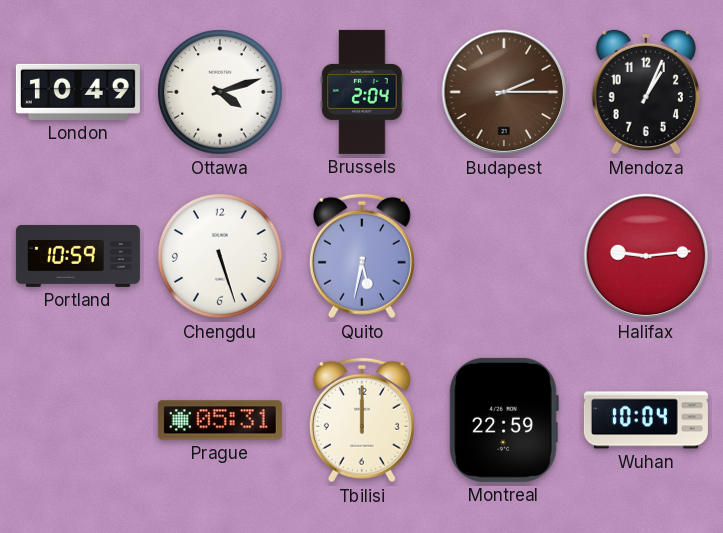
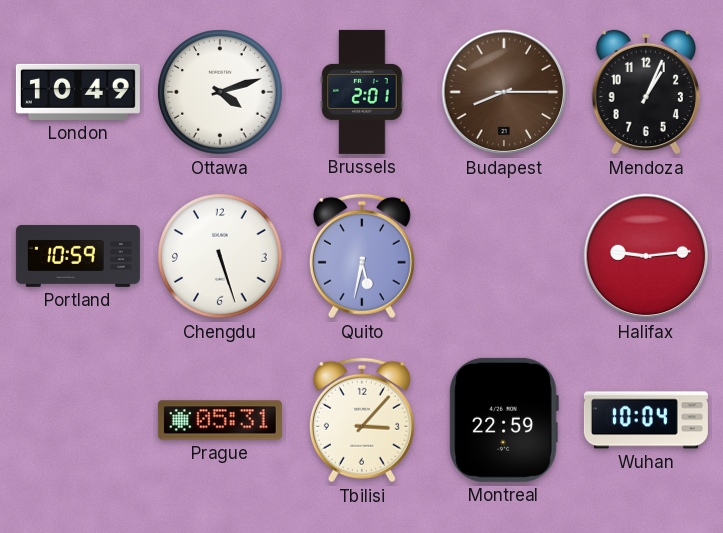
Brussels: 2:04 -> 2:01
Budapest: 2:15 -> 8:15
Tbilisi: 12:00 -> 3:07
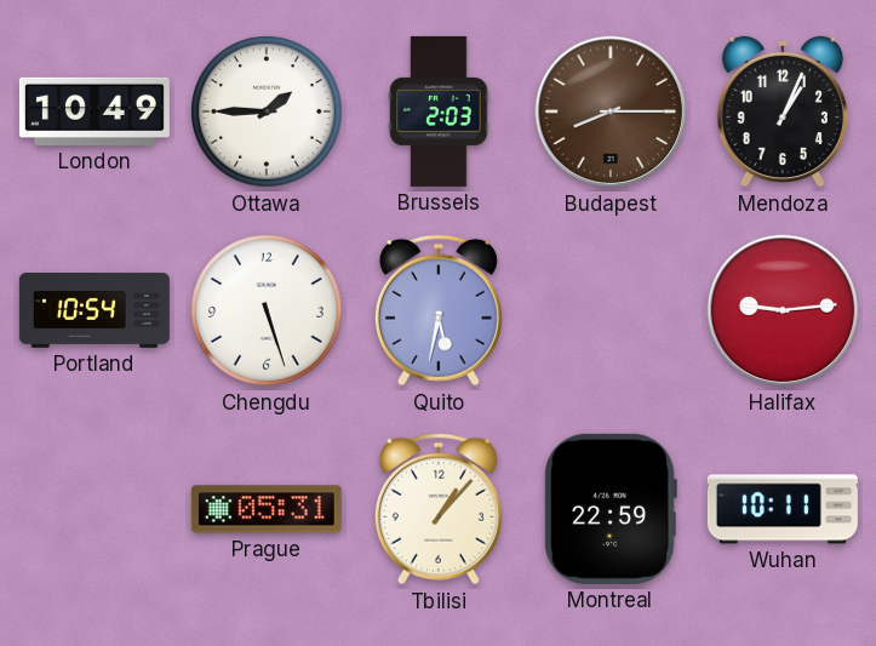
Ottawa: 4:12 -> 1:45
Brussels: 2:01 -> 2:03
Portland: 10:59 -> 10:54
Tbilisi: 3:07 -> 1:07
Wuhan: 10:04 -> 10:11
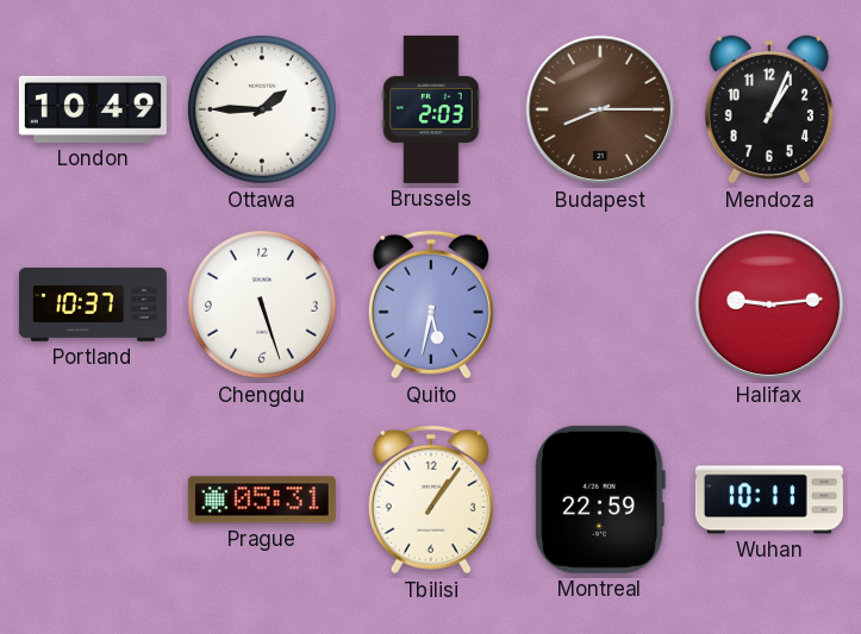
Portland: 10:54 -> 10:37
Tbilisi: 1:07 -> 1:06
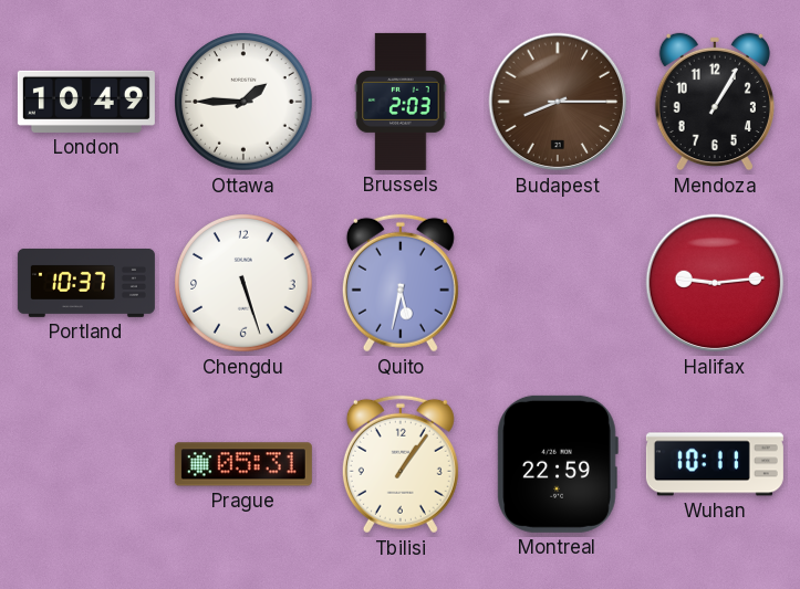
Mendoza: 1:04 -> 1:05
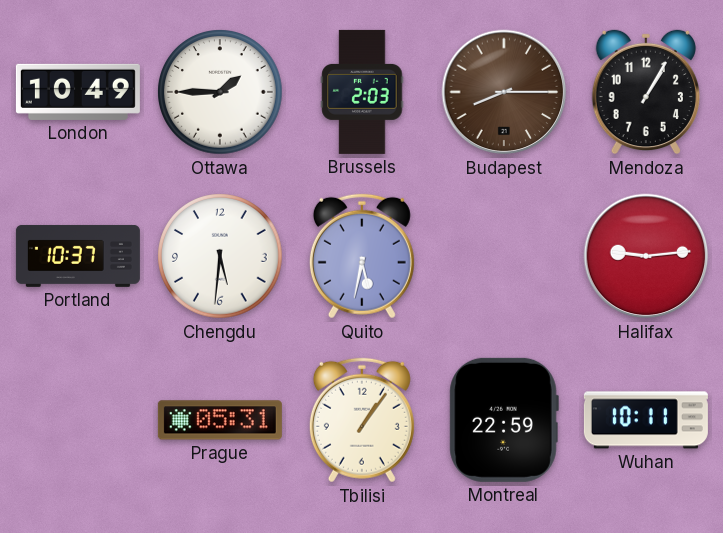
Chengdu: 5:27 -> 5:31
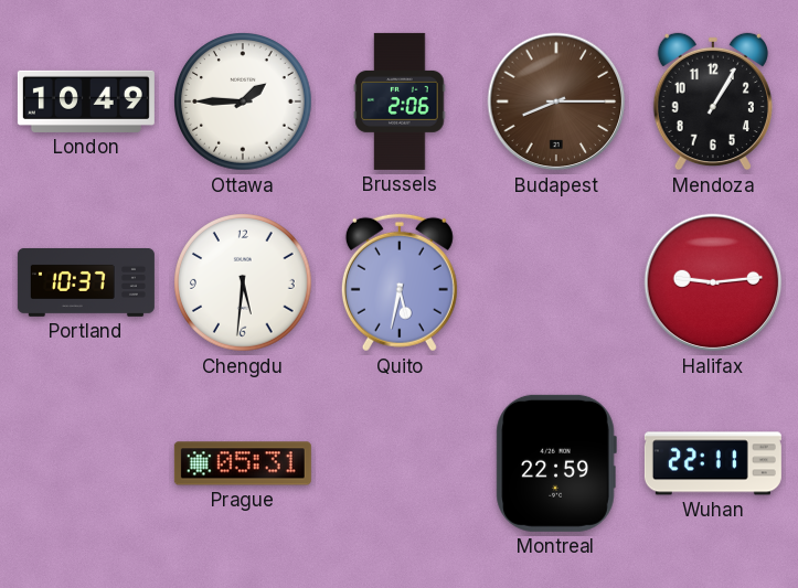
Brussels: 2:03 -> 2:06
Tbilisi: 1:06 -> none
Wuhan: 10:11 -> 22:11
